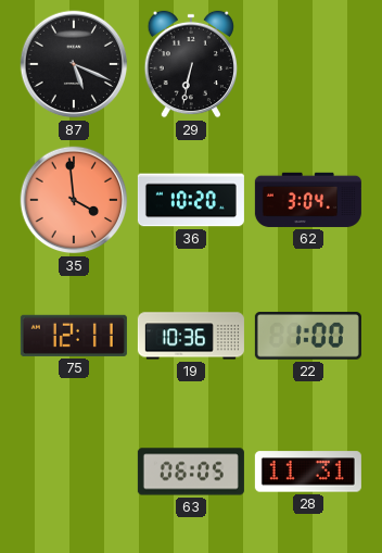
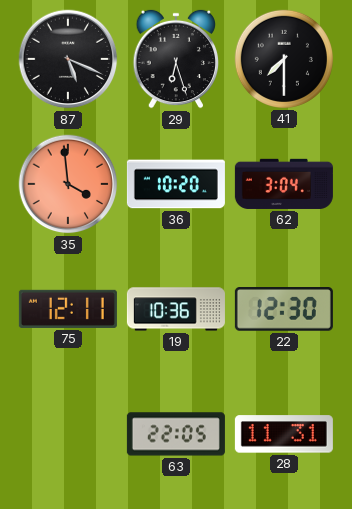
29: 6:32 -> 6:27
41: none -> 7:30
22: 1:00 -> 12:30
63: 06:05 -> 22:05
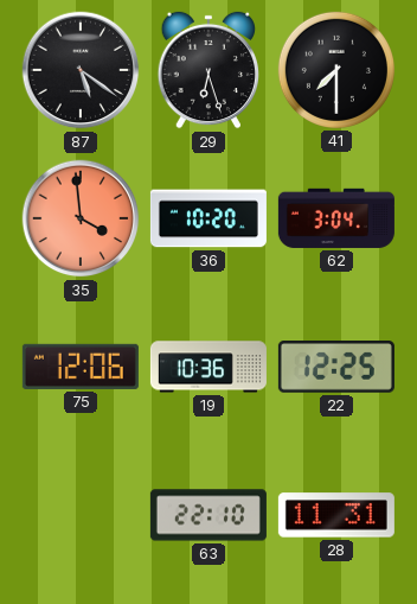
87: 5:19 -> 5:21
75: 12:11 -> 12:06
22: 12:30 -> 12:25
63: 22:05 -> 22:10
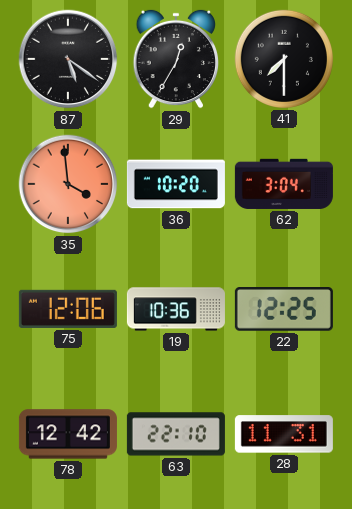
29: 6:27 -> 12:35
78: none -> 12:42
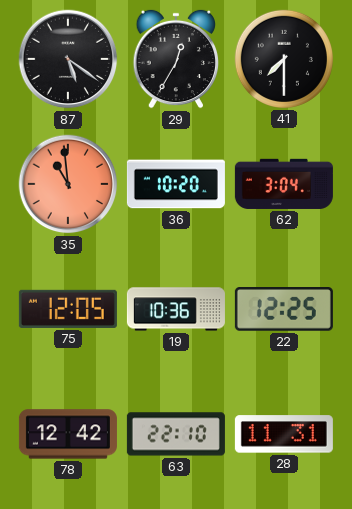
35: 3:59 -> 10:59
75: 12:06 -> 12:05
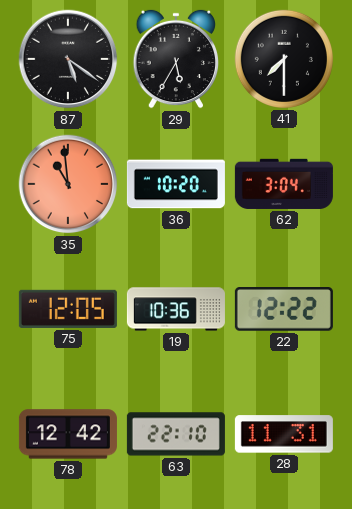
29: 12:35 -> 5:35
22: 12:25 -> 12:22
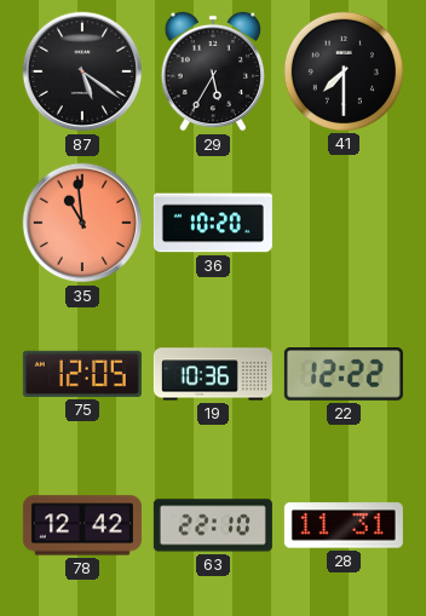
62: 3:04 -> none
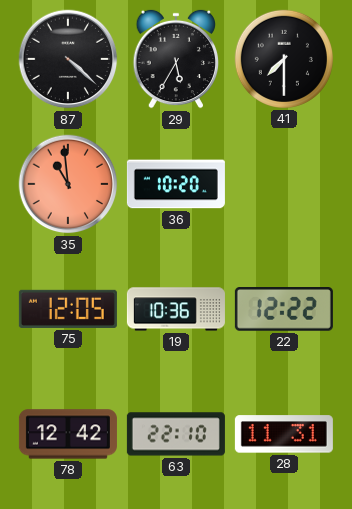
87: 5:21 -> 4:22
